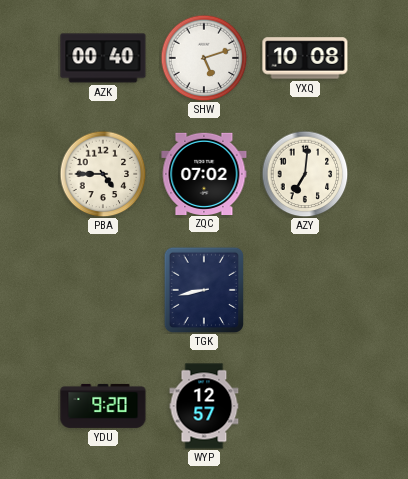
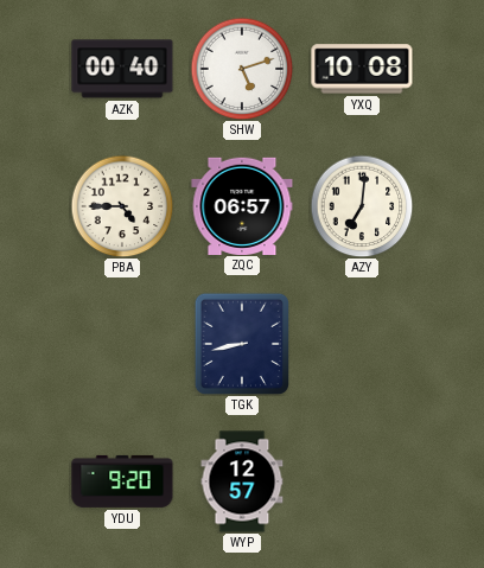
ZQC: 07:02 -> 06:57
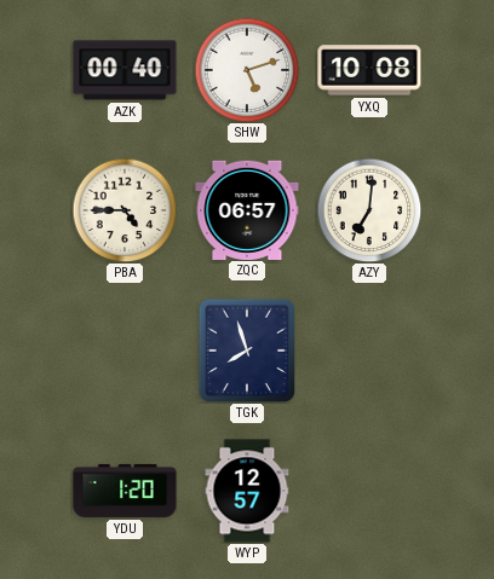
TGK: 8:43 -> 7:57
YDU: 9:20 -> 1:20
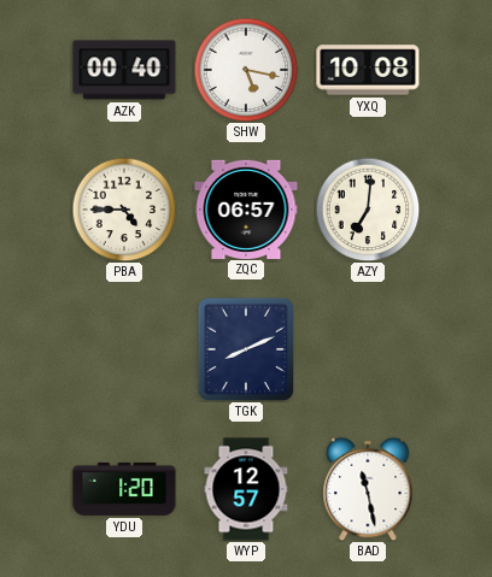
SHW: 5:12 -> 5:17
TGK: 7:57 -> 8:11
BAD: none -> 11:28
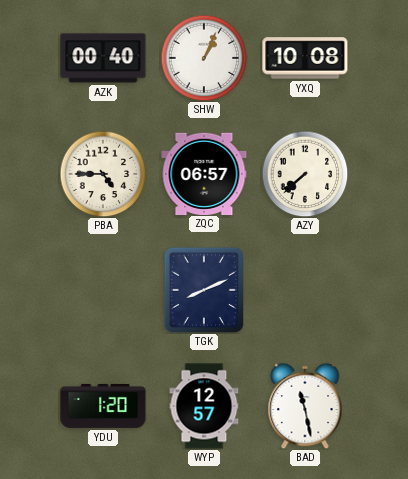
SHW: 5:17 -> 1:04
AZY: 7:01 -> 7:38
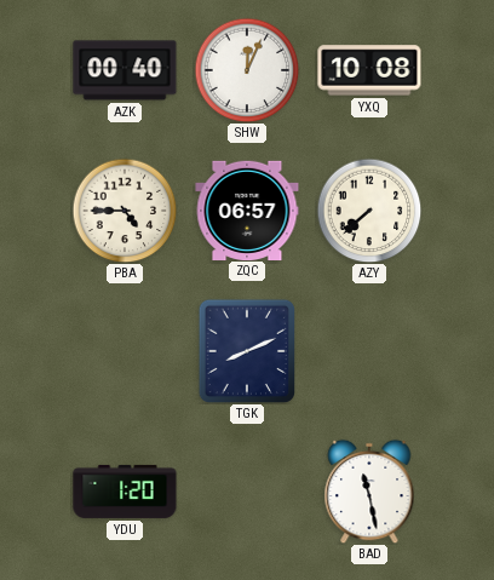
SHW: 1:04 -> 12:04
WYP: 12:57 -> none
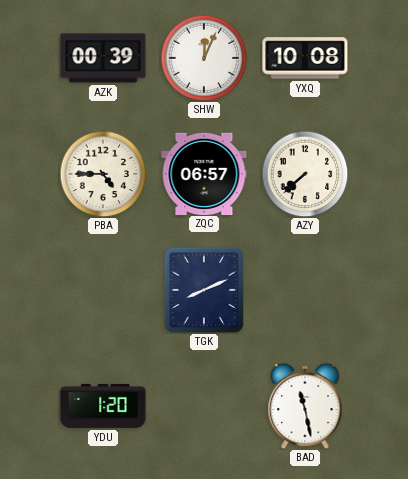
AZK: 00:40 -> 00:39
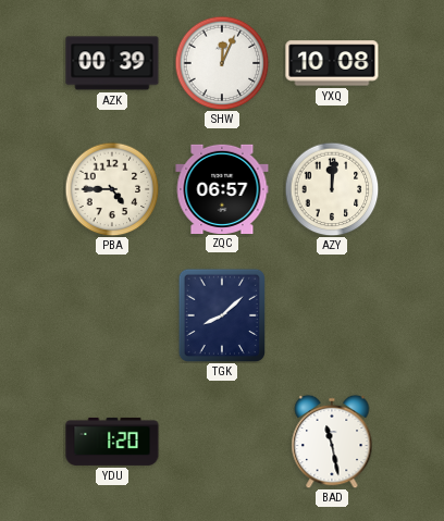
AZY: 7:38 -> 12:01
TGK: 8:11 -> 8:08
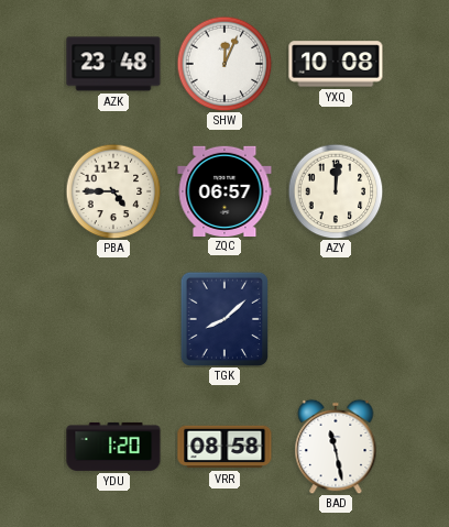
AZK: 00:39 -> 23:48
VRR: none -> 08:58
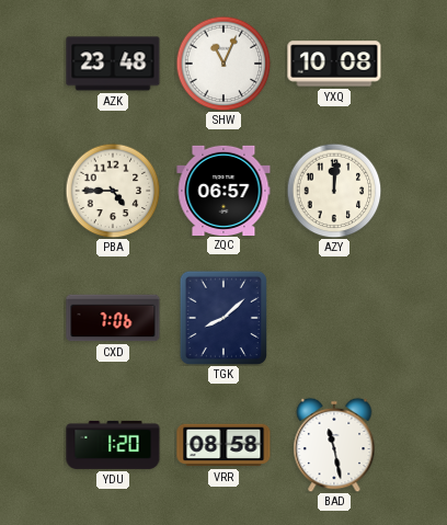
SHW: 12:04 -> 11:04
CXD: none -> 7:06
